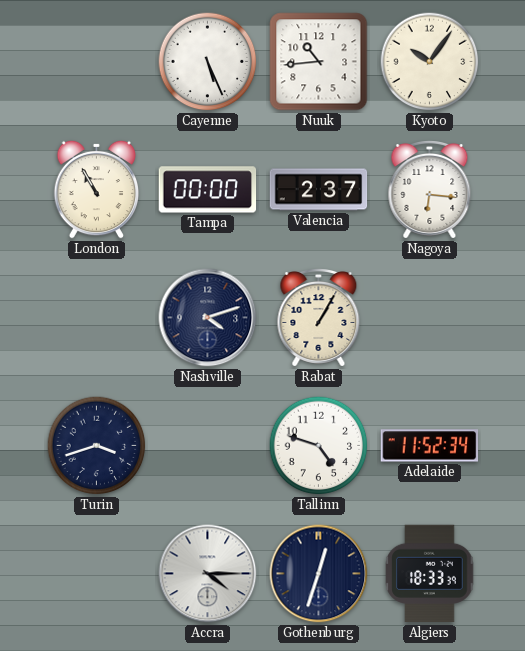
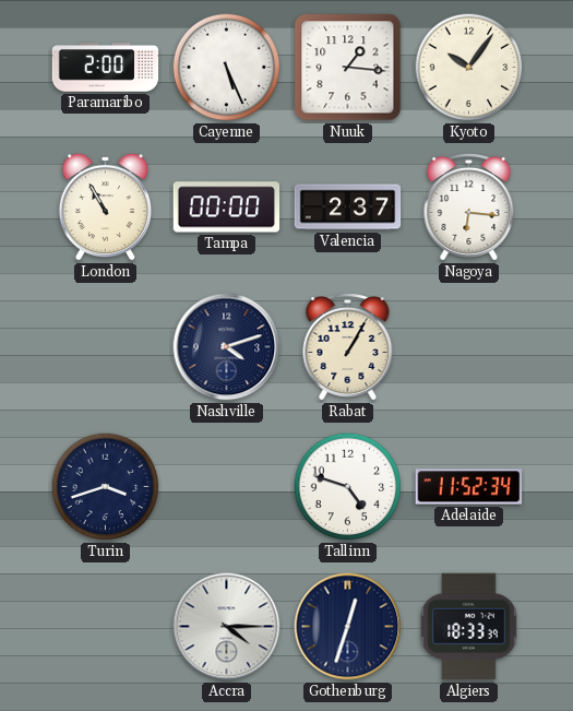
Paramaribo: none -> 2:00
Nuuk: 10:44 -> 1:16
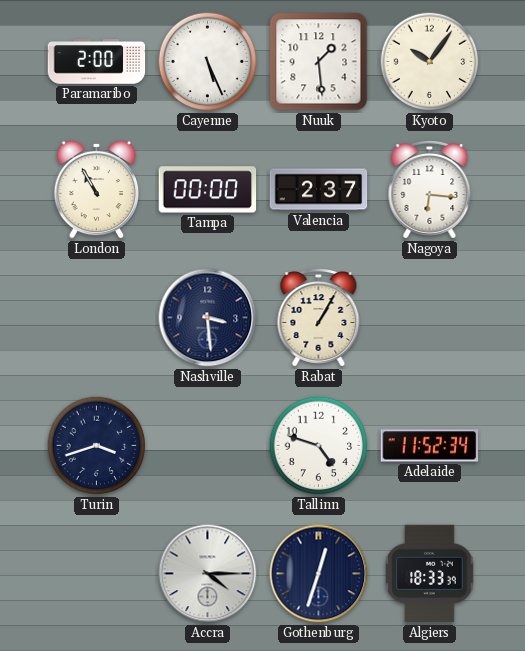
Nuuk: 1:16 -> 1:29
Nashville: 4:12 -> 3:29
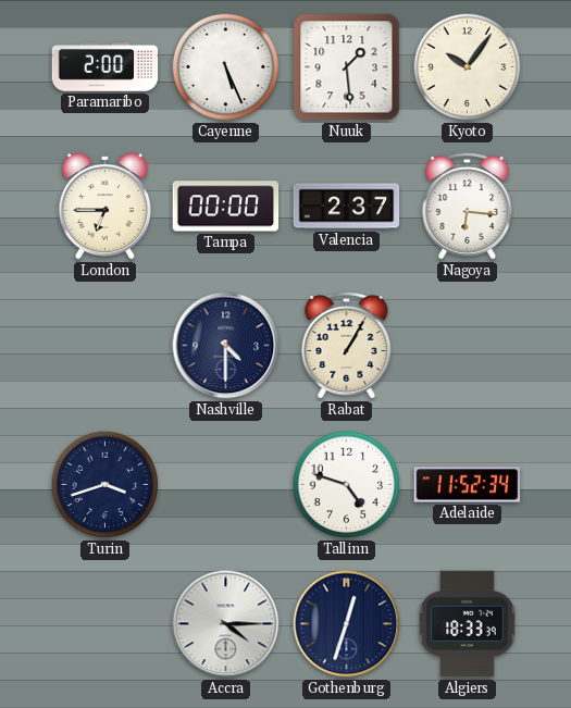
London: 10:55 -> 6:45
Nashville: 3:29 -> 4:30
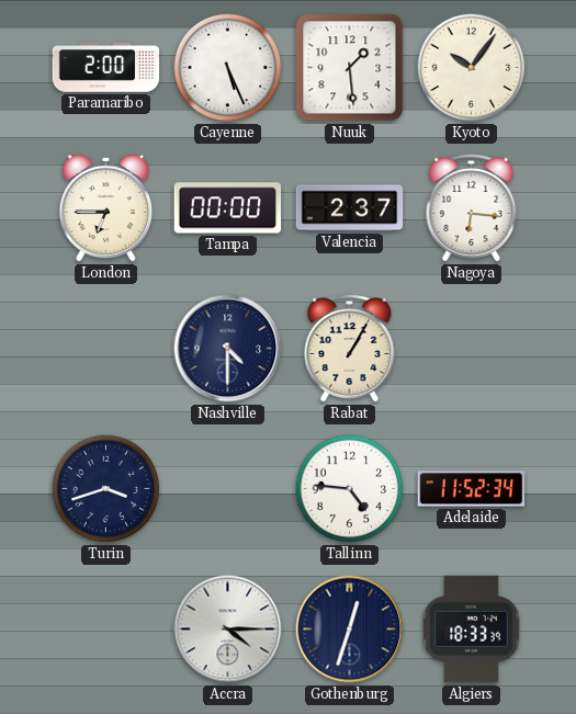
Tallinn: 4:48 -> 4:46
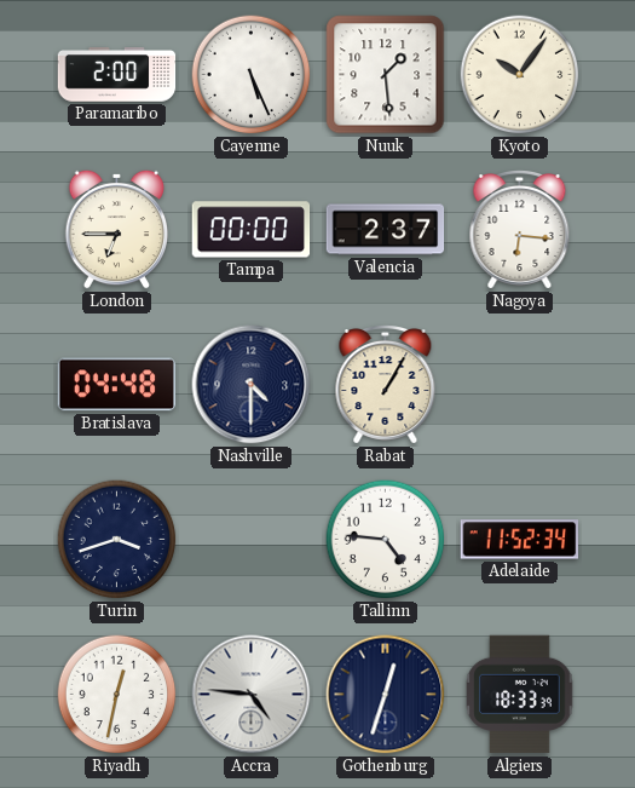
Bratislava: none -> 04:48
Riyadh: none -> 12:32
Accra: 4:15 -> 4:46
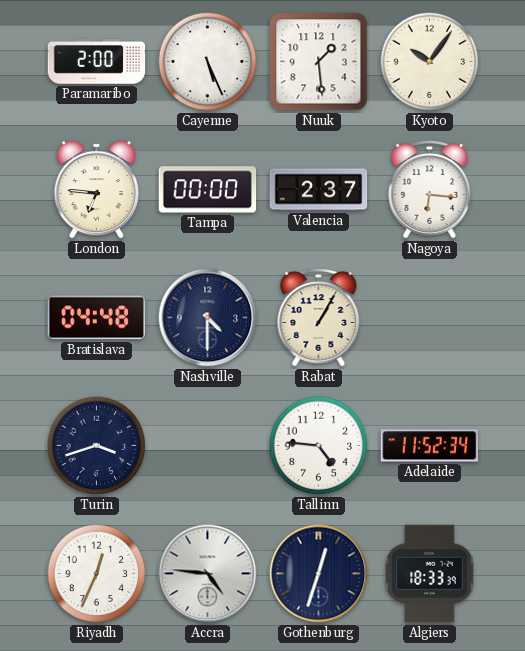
London: 6:45 -> 6:46
Riyadh: 12:32 -> 12:34
